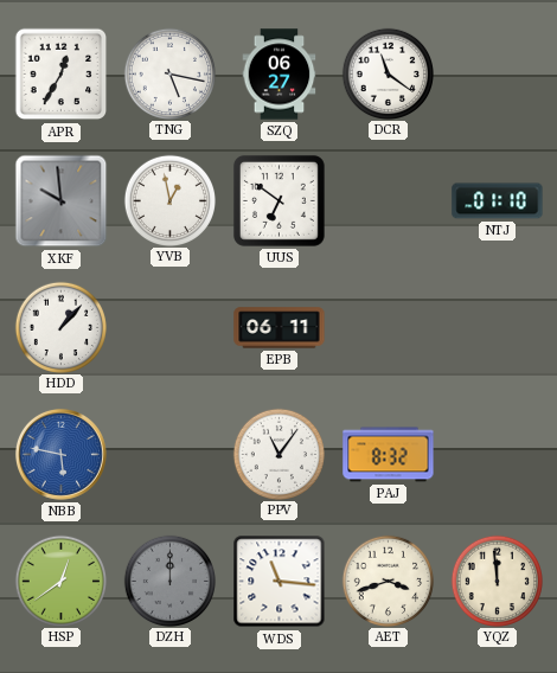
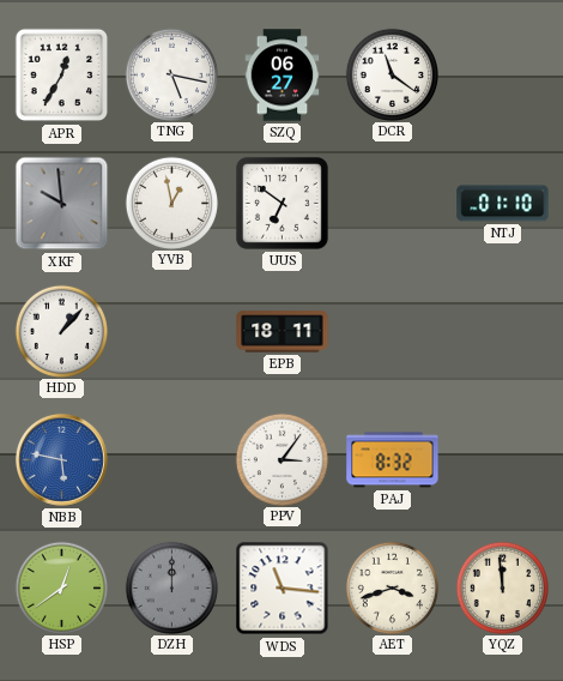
EPB: 06:11 -> 18:11
PPV: 11:06 -> 3:06
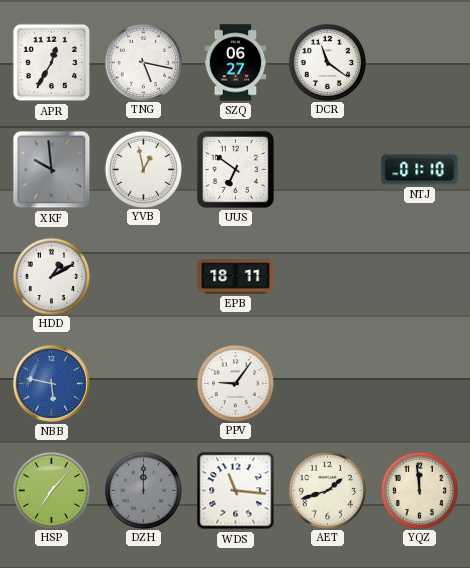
HDD: 1:07 -> 1:10
PPV: 3:06 -> 9:06
PAJ: 8:32 -> none
HSP: 12:39 -> 7:07
AET: 3:42 -> 1:42
